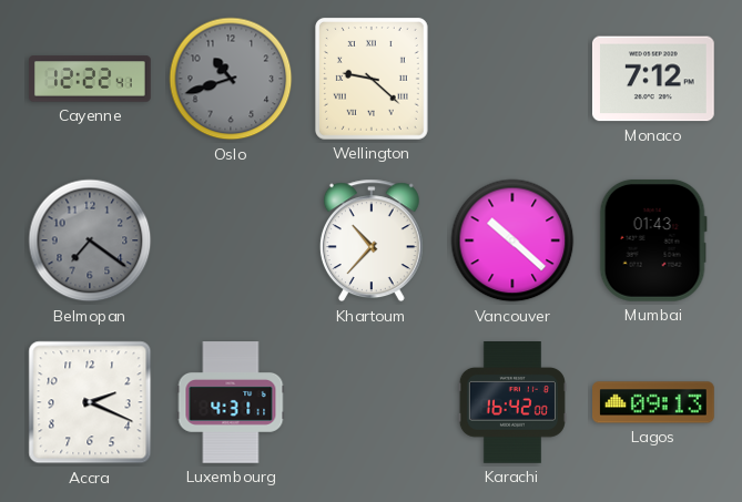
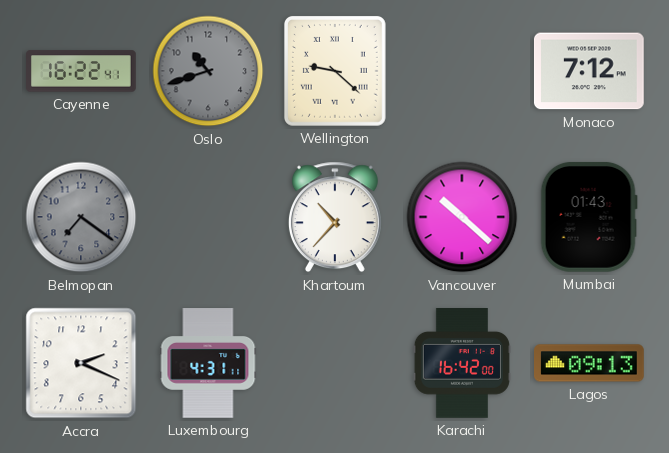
Cayenne: 12:22 -> 16:22
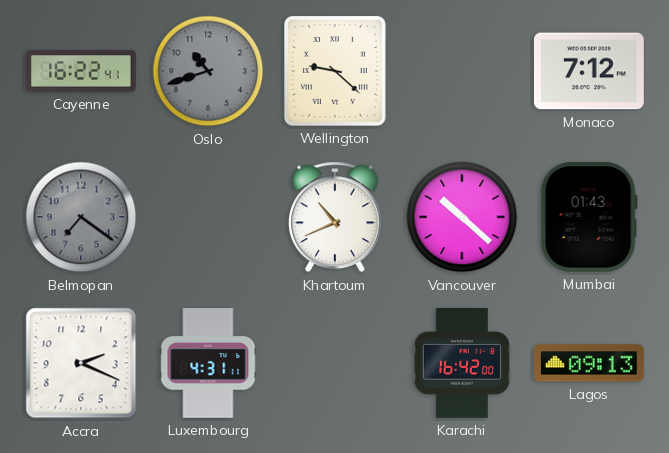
Khartoum: 10:37 -> 10:41
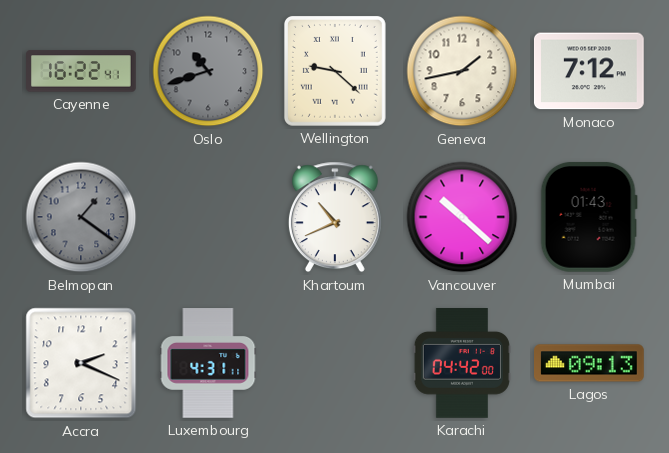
Geneva: none -> 1:43
Belmopan: 7:21 -> 1:21
Karachi: 16:42 -> 04:42
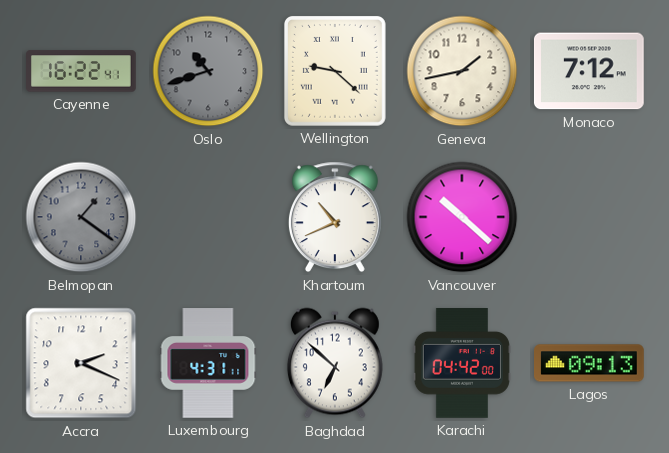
Mumbai: 01:43 -> none
Baghdad: none -> 6:52
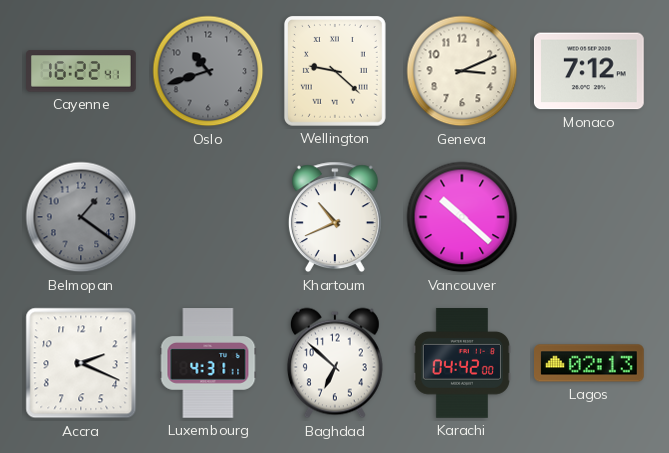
Geneva: 1:43 -> 3:11
Lagos: 09:13 -> 02:13
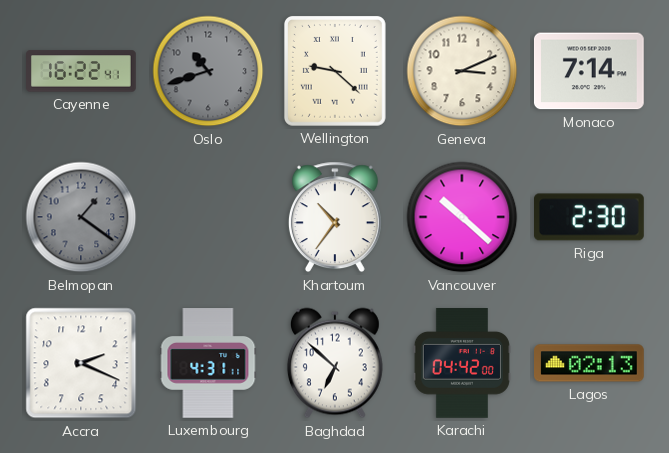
Monaco: 7:12 -> 7:14
Khartoum: 10:41 -> 10:36
Riga: none -> 2:30
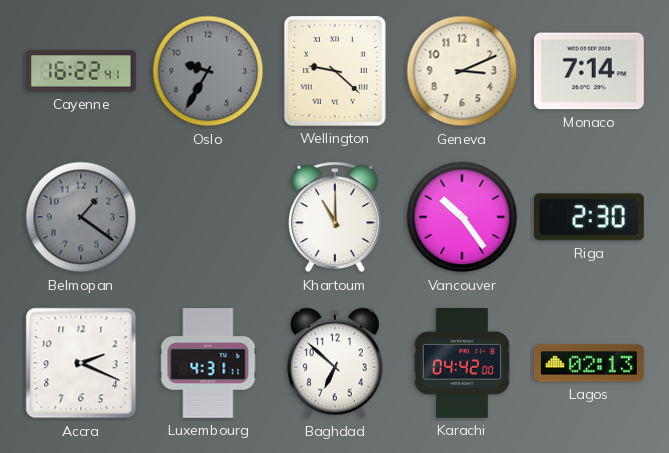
Oslo: 10:42 -> 9:35
Khartoum: 10:36 -> 11:00
Vancouver: 10:22 -> 10:24
